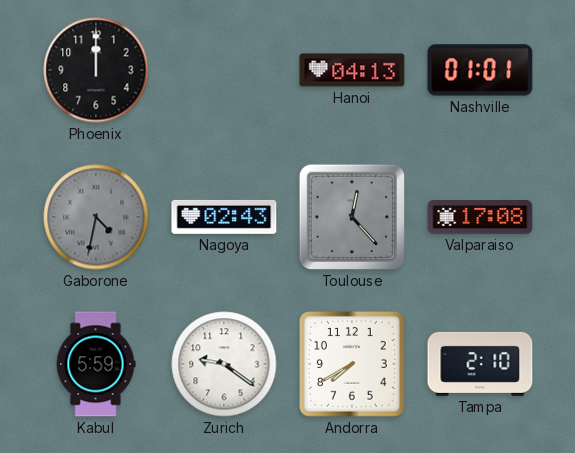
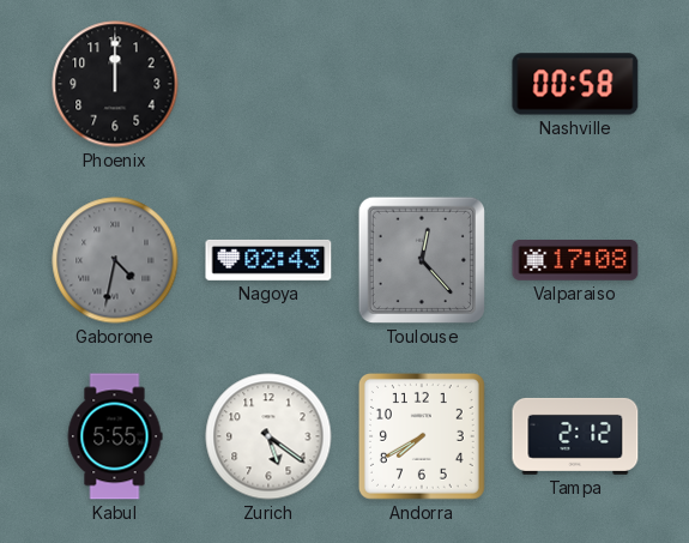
Hanoi: 04:13 -> none
Nashville: 01:01 -> 00:58
Kabul: 5:59 -> 5:55
Zurich: 9:21 -> 5:21
Tampa: 2:10 -> 2:12
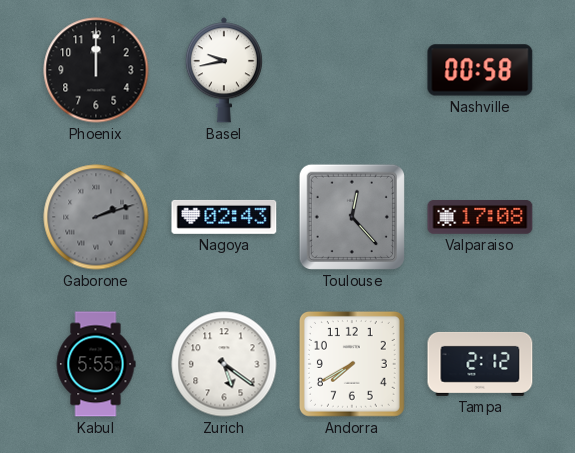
Basel: none -> 9:43
Gaborone: 4:32 -> 2:12
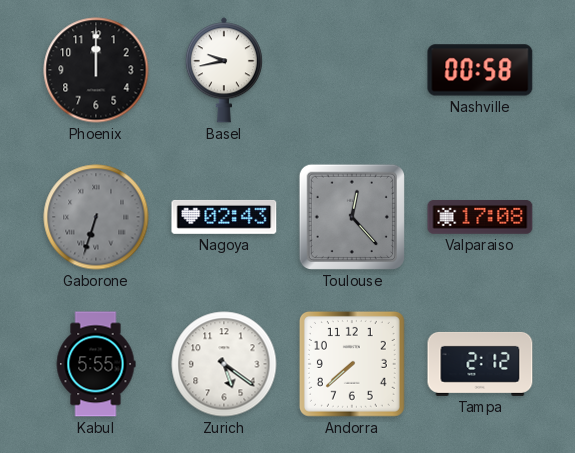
Gaborone: 2:12 -> 6:33
Andorra: 7:40 -> 7:38
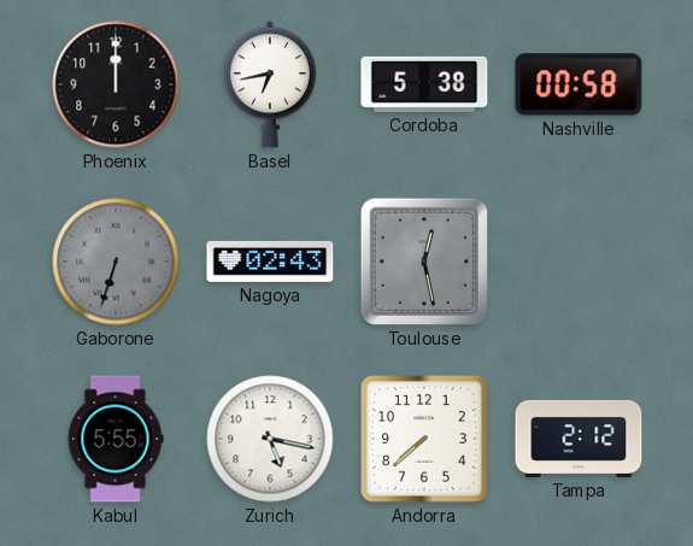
Basel: 9:43 -> 6:43
Cordoba: none -> 5:38
Toulouse: 12:23 -> 12:28
Valparaiso: 17:08 -> none
Zurich: 5:21 -> 5:17
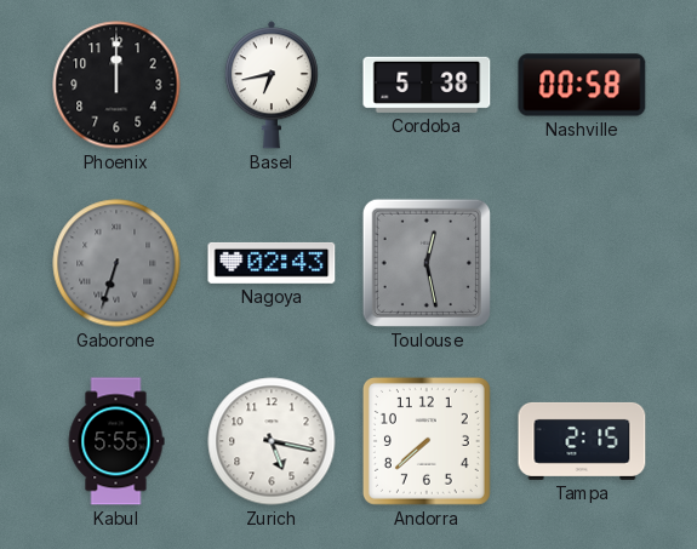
Tampa: 2:12 -> 2:15
